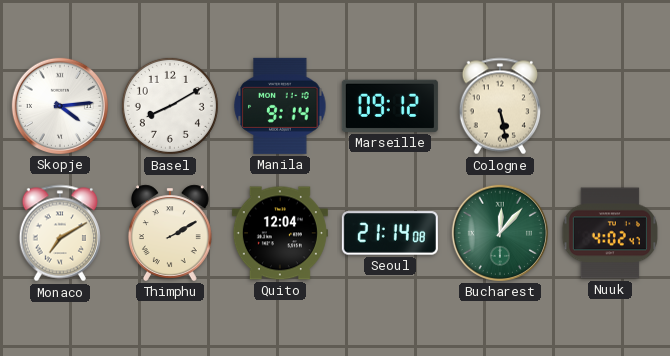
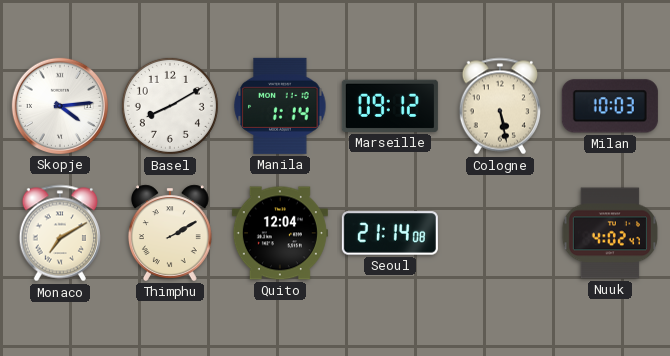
Manila: 9:14 -> 1:14
Milan: none -> 10:03
Bucharest: 12:07 -> none
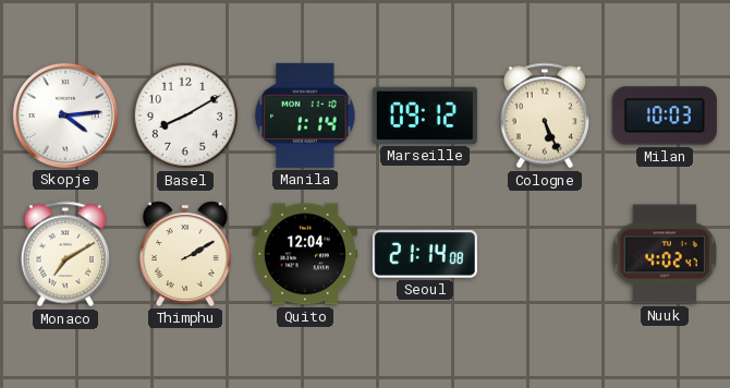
Cologne: 5:28 -> 5:26
